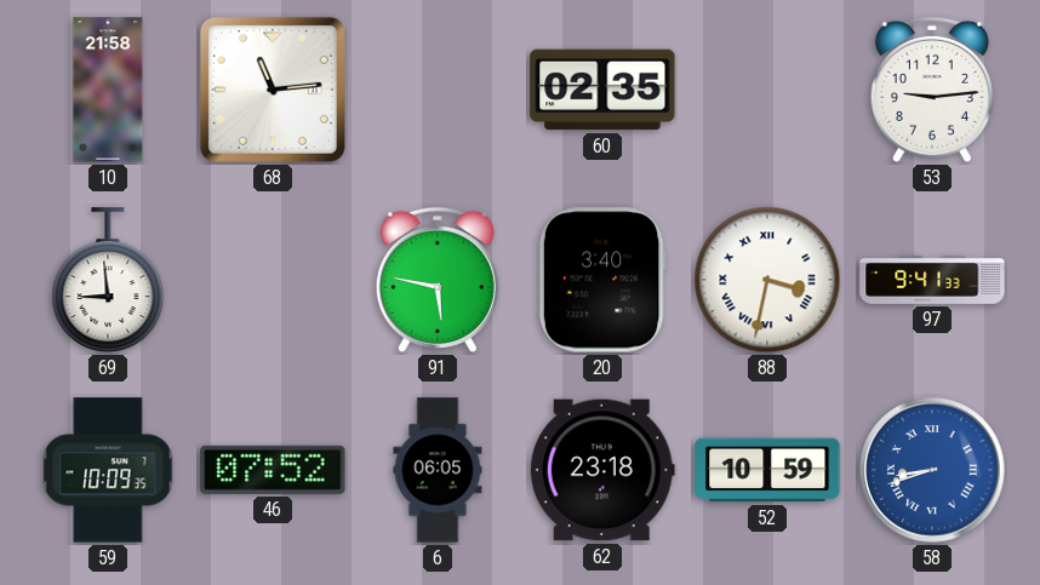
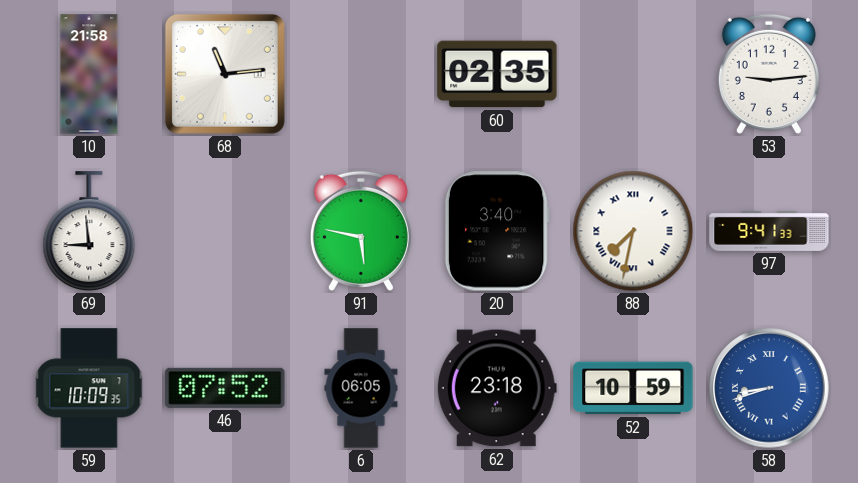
88: 3:32 -> 7:32
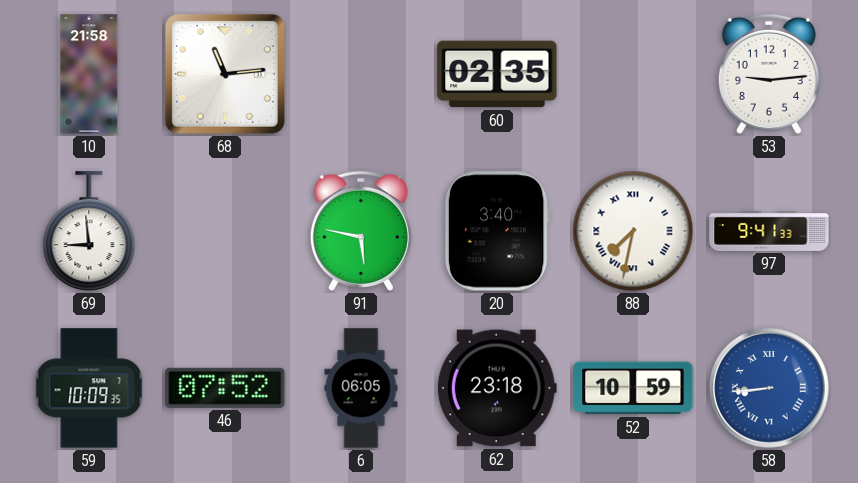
58: 8:42 -> 8:44
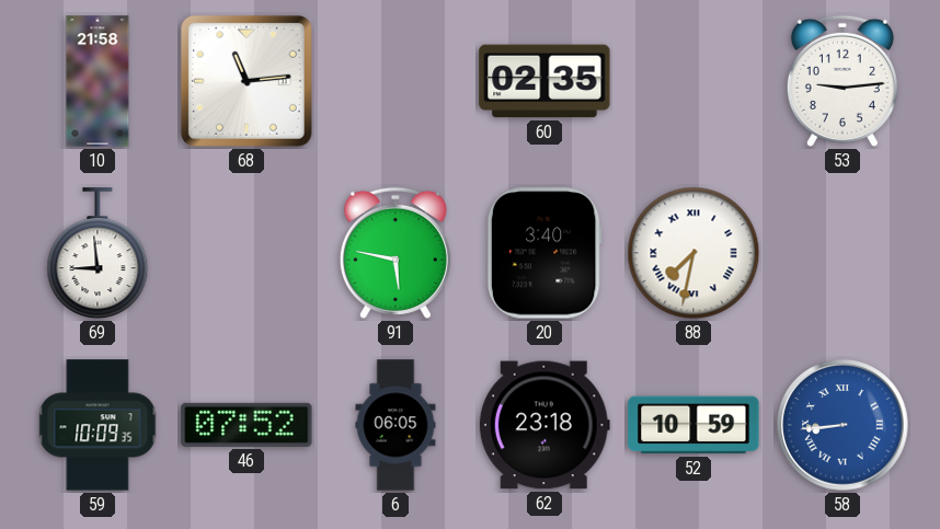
97: 9:41 -> none
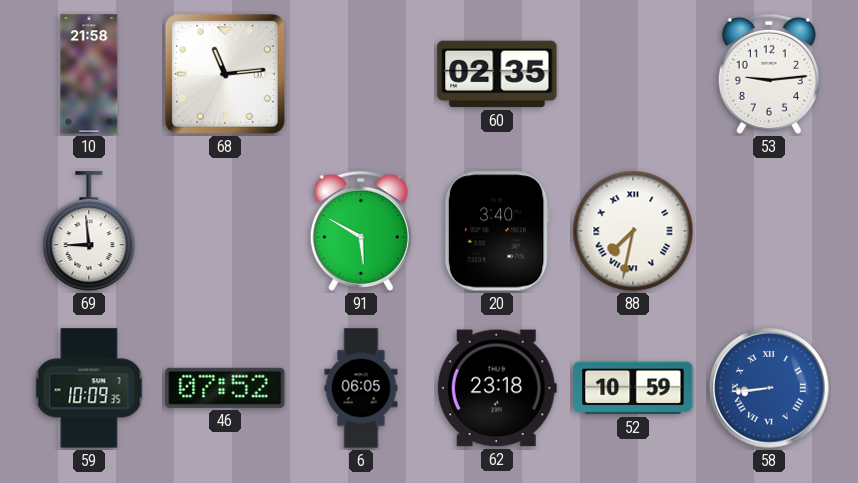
91: 5:47 -> 5:50
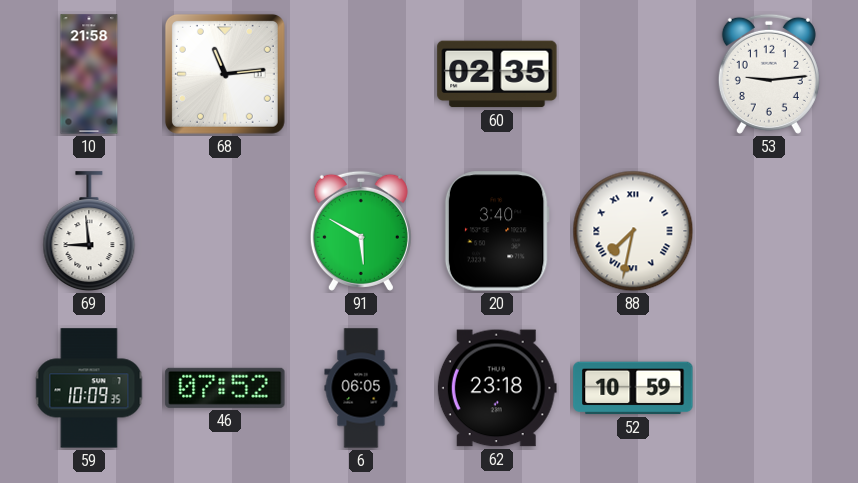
58: 8:44 -> none
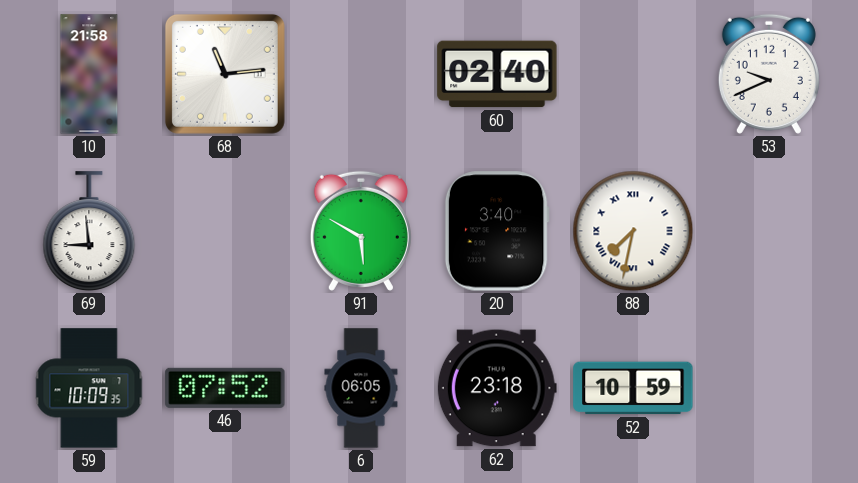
60: 02:35 -> 02:40
53: 9:14 -> 9:41
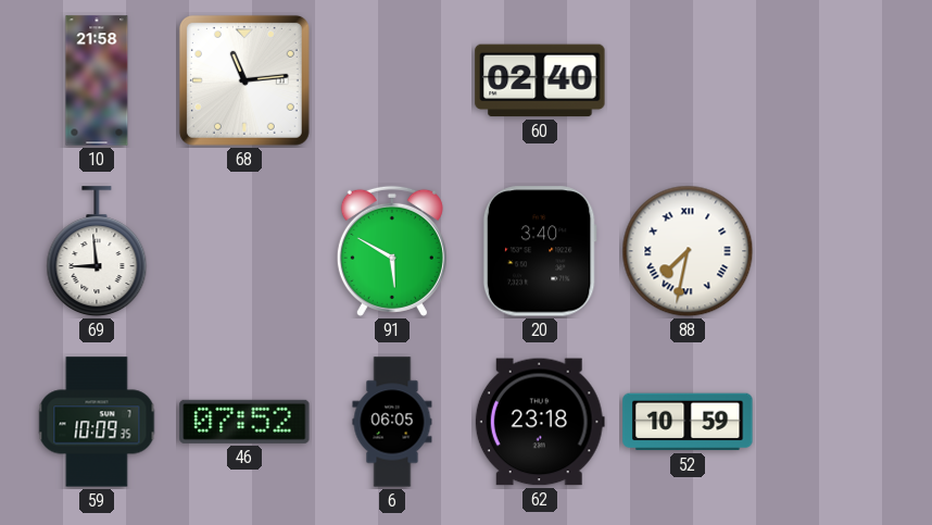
53: 9:41 -> none
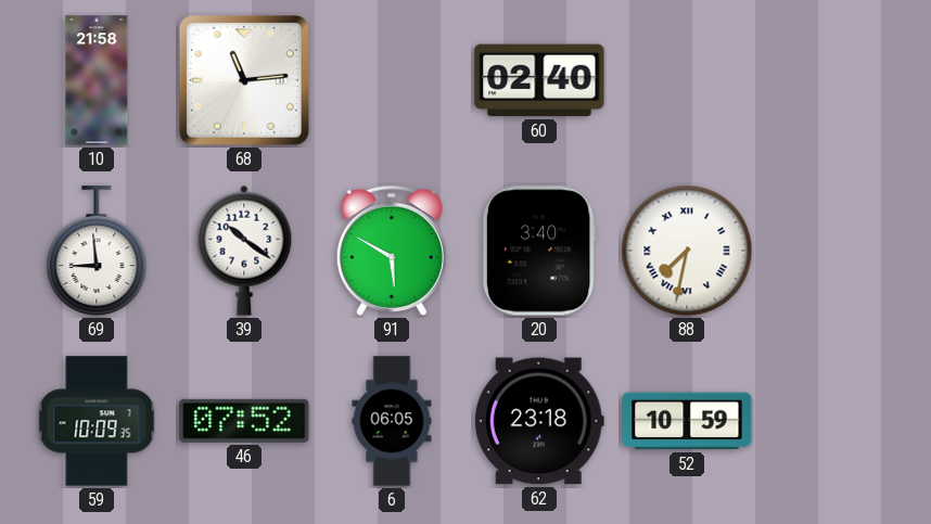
39: none -> 10:21
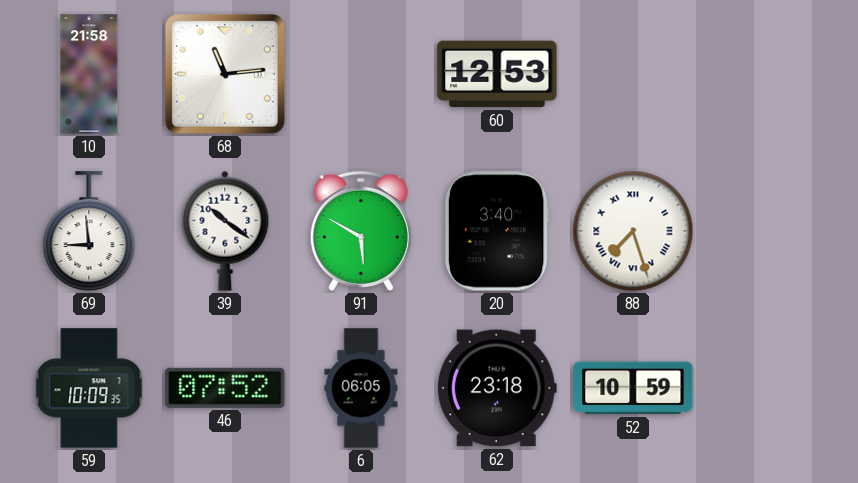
60: 02:40 -> 12:53
88: 7:32 -> 7:27
